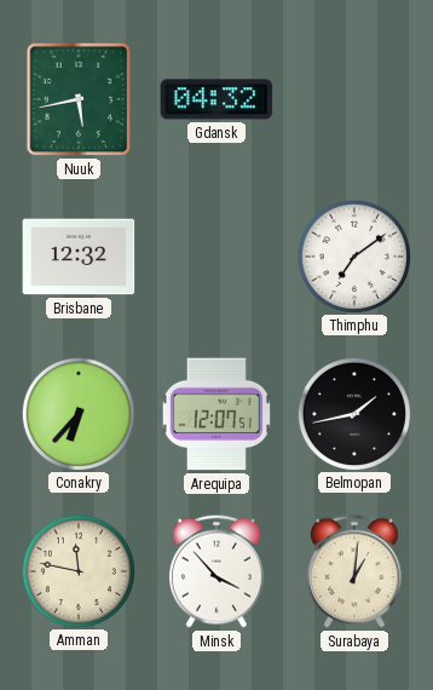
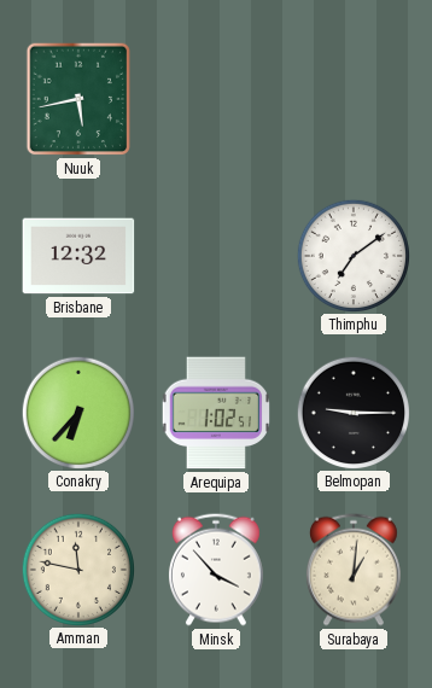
Gdansk: 04:32 -> none
Arequipa: 12:07 -> 1:02
Belmopan: 1:43 -> 9:15
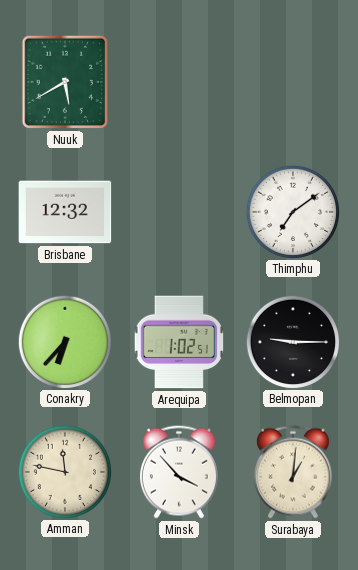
Nuuk: 5:43 -> 5:40
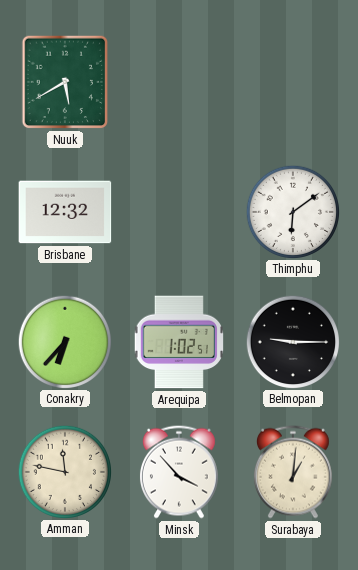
Thimphu: 7:09 -> 6:09
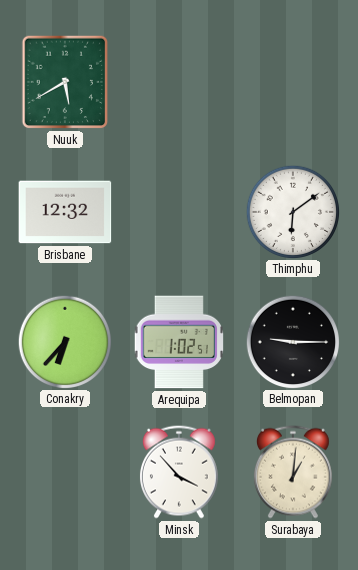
Amman: 11:47 -> none
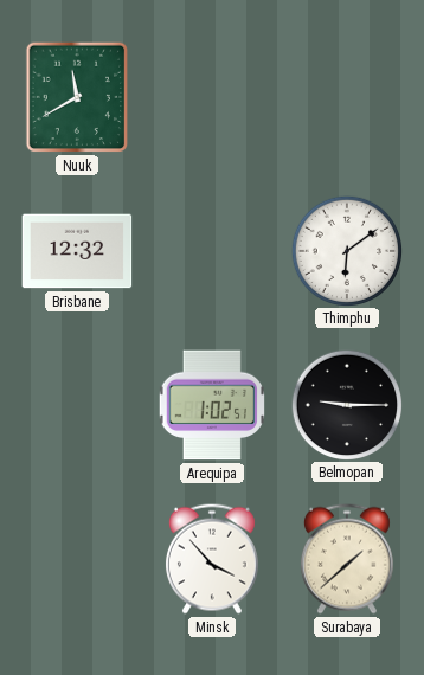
Nuuk: 5:40 -> 11:40
Conakry: 6:37 -> none
Surabaya: 1:01 -> 1:38
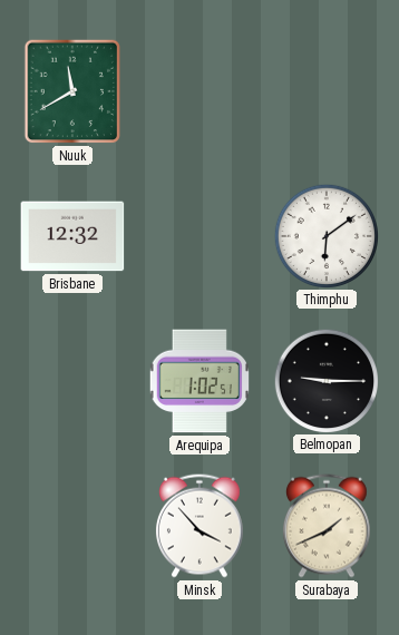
Surabaya: 1:38 -> 1:41
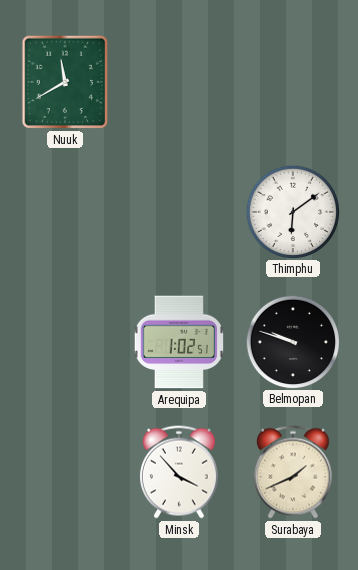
Brisbane: 12:32 -> none
Belmopan: 9:15 -> 9:48
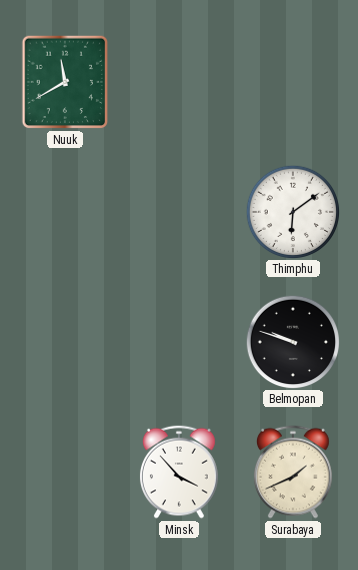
Arequipa: 1:02 -> none
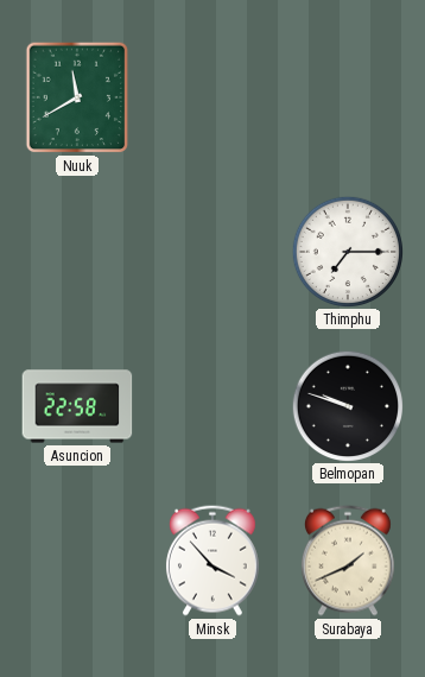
Thimphu: 6:09 -> 7:15
Asuncion: none -> 22:58
